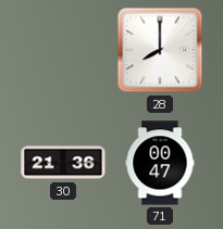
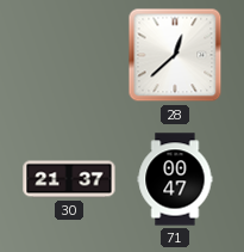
28: 8:00 -> 12:38
30: 21:36 -> 21:37
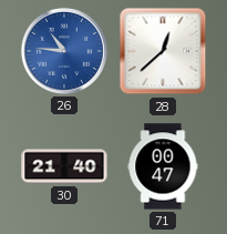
26: none -> 10:46
30: 21:37 -> 21:40
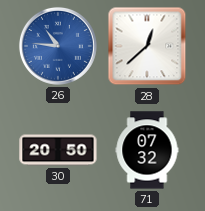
30: 21:40 -> 20:50
71: 00:47 -> 07:32
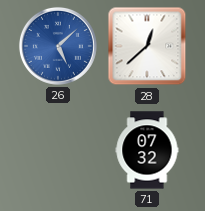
26: 10:46 -> 5:08
30: 20:50 -> none
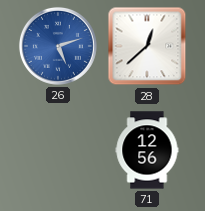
26: 5:08 -> 5:12
71: 07:32 -> 12:56
